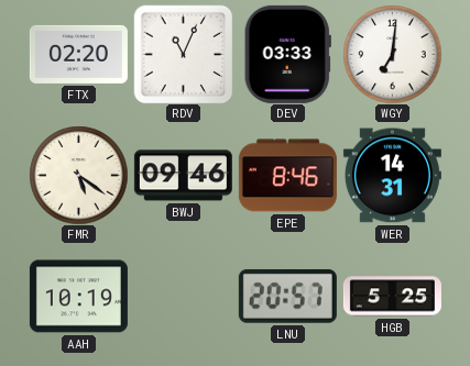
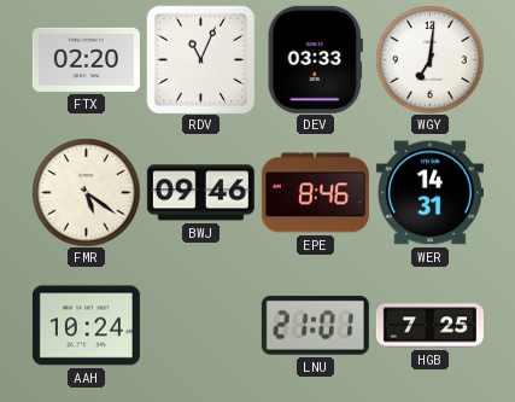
AAH: 10:19 -> 10:24
LNU: 20:57 -> 21:01
HGB: 5:25 -> 7:25
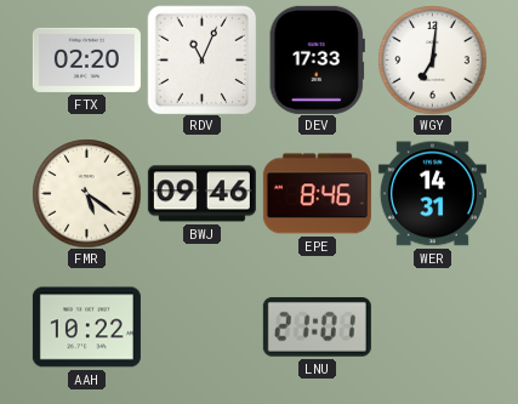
DEV: 03:33 -> 17:33
AAH: 10:24 -> 10:22
HGB: 7:25 -> none
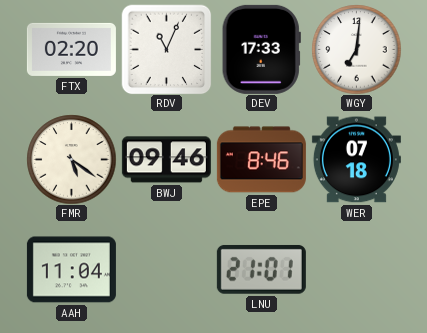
WER: 14:31 -> 07:18
AAH: 10:22 -> 11:04
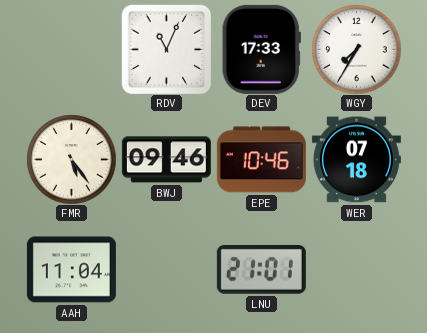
FTX: 02:20 -> none
WGY: 7:01 -> 7:35
FMR: 5:21 -> 5:24
EPE: 8:46 -> 10:46
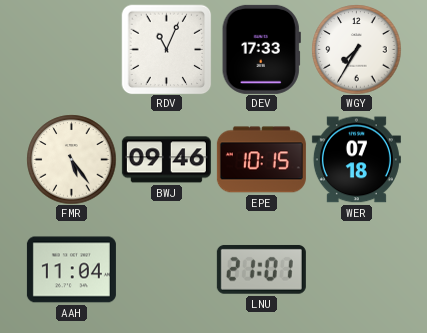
EPE: 10:46 -> 10:15
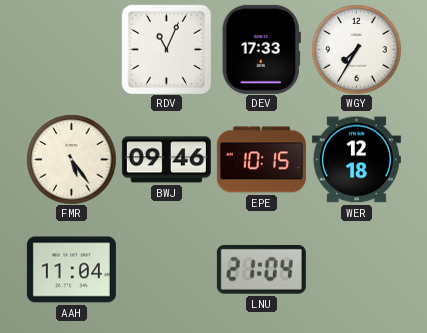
WER: 07:18 -> 12:18
LNU: 21:01 -> 21:04
